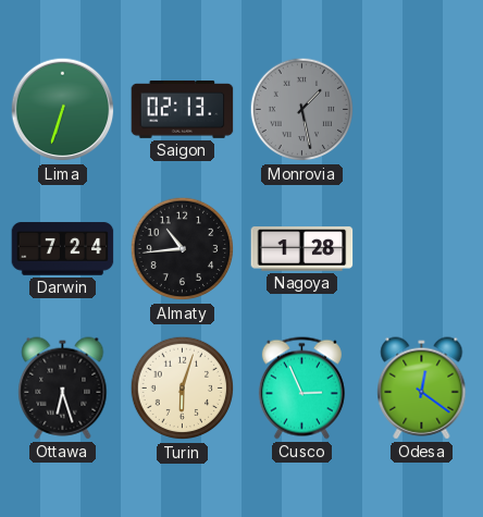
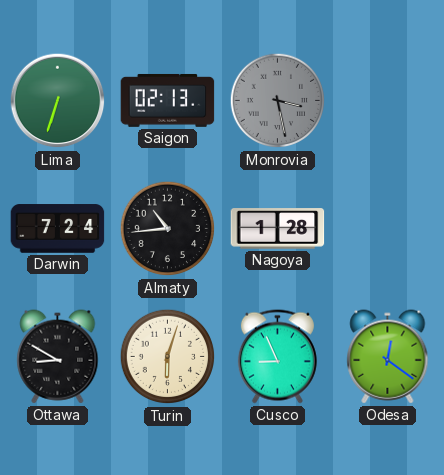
Monrovia: 1:28 -> 3:28
Ottawa: 6:27 -> 8:50
Cusco: 2:56 -> 8:56
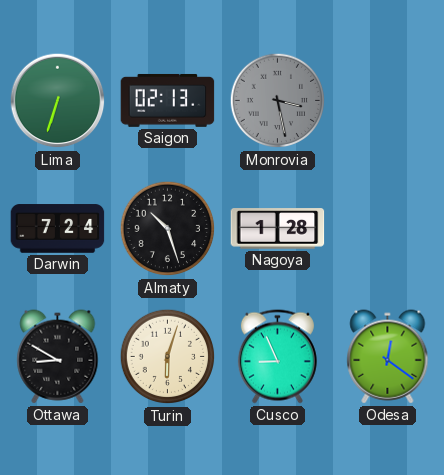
Almaty: 10:44 -> 10:27
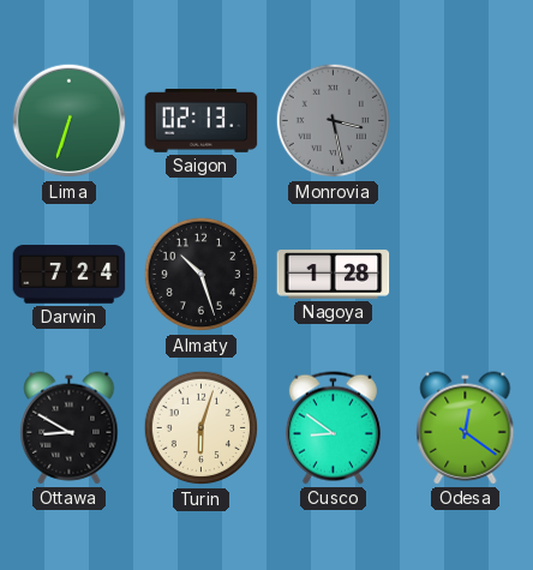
Cusco: 8:56 -> 8:51
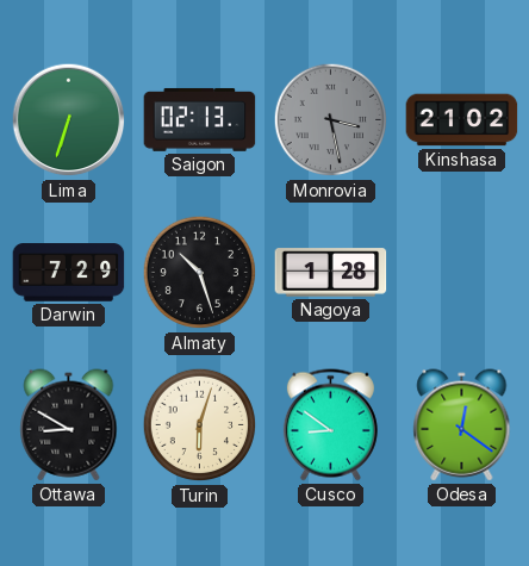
Kinshasa: none -> 21:02
Darwin: 7:24 -> 7:29
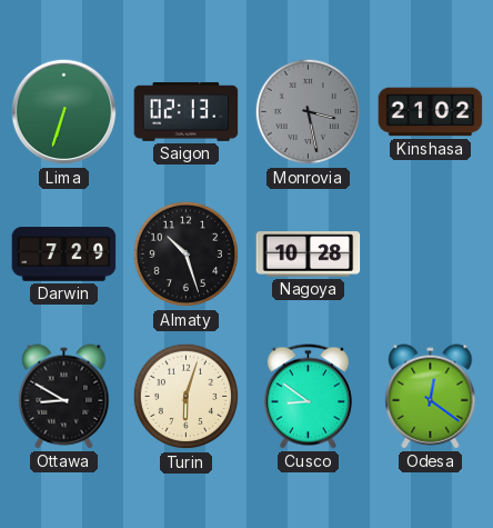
Nagoya: 1:28 -> 10:28
